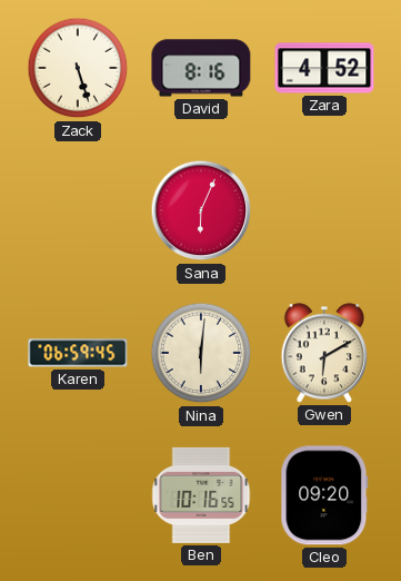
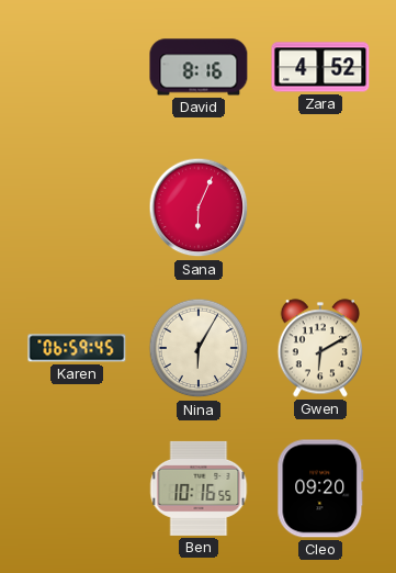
Zack: 5:27 -> none
Nina: 6:01 -> 6:05
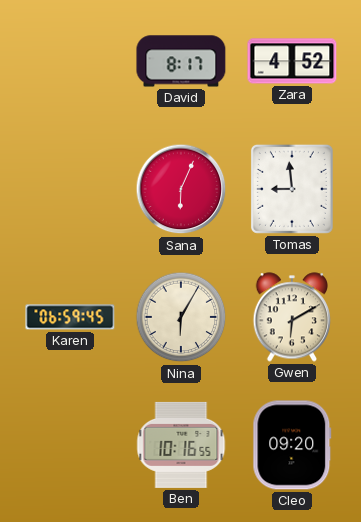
David: 8:16 -> 8:17
Tomas: none -> 8:59
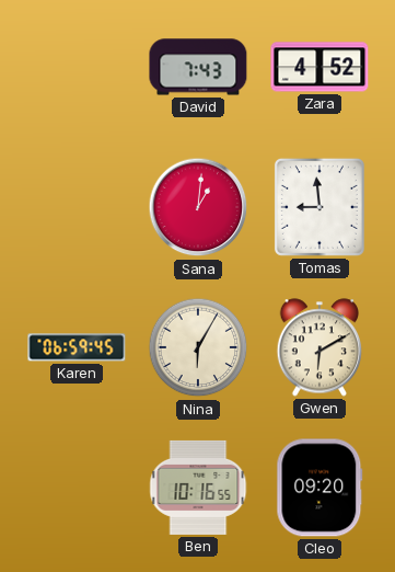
David: 8:17 -> 7:43
Sana: 6:04 -> 1:01
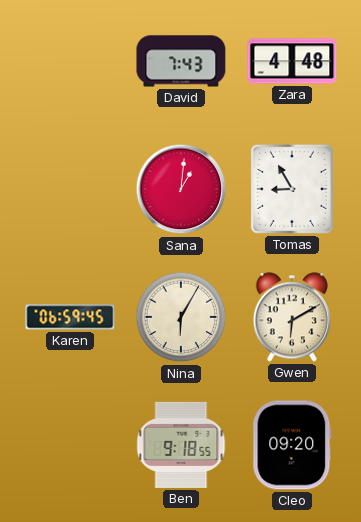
Zara: 4:52 -> 4:48
Tomas: 8:59 -> 8:55
Ben: 10:16 -> 9:18
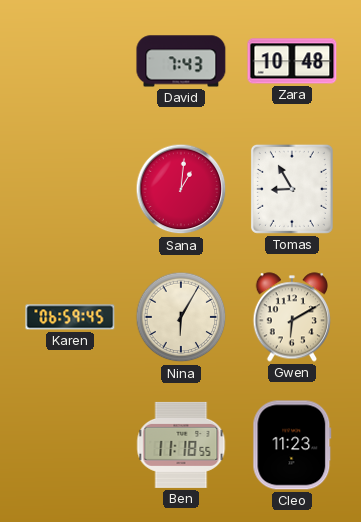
Zara: 4:48 -> 10:48
Ben: 9:18 -> 11:18
Cleo: 09:20 -> 11:23
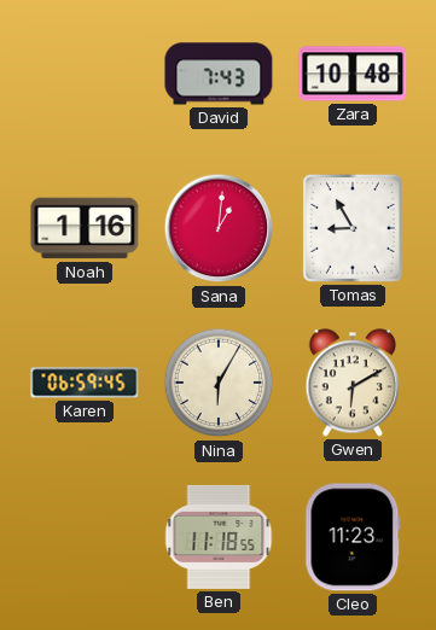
Noah: none -> 1:16
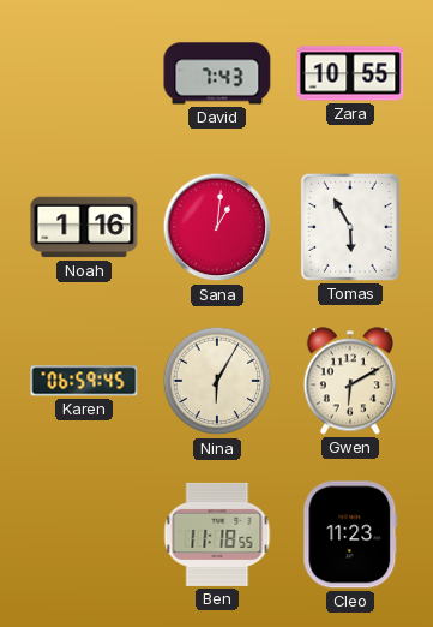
Zara: 10:48 -> 10:55
Tomas: 8:55 -> 5:55
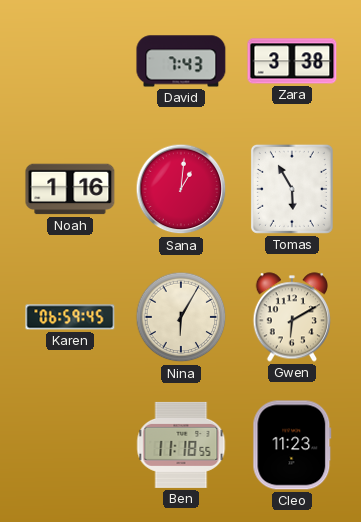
Zara: 10:55 -> 3:38
